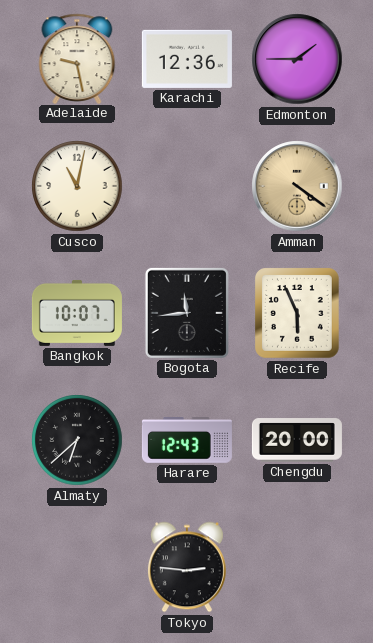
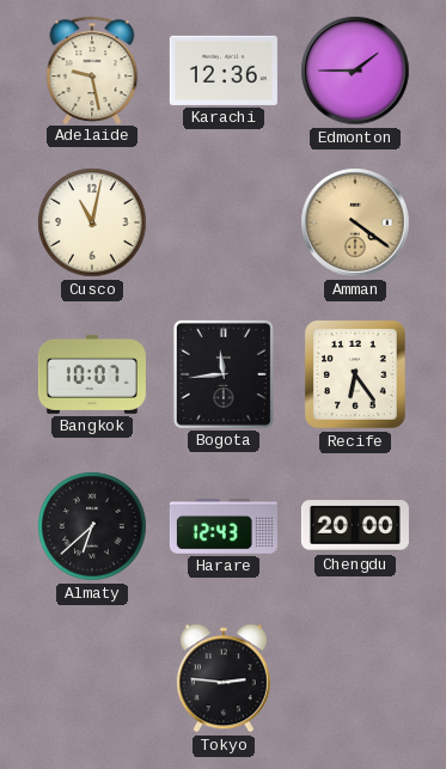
Recife: 5:56 -> 6:24
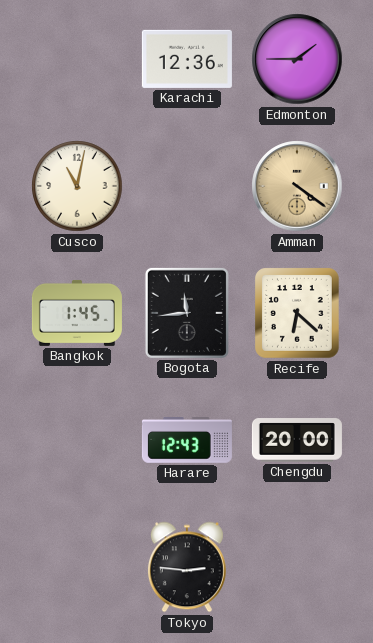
Adelaide: 9:28 -> none
Bangkok: 10:07 -> 1:45
Recife: 6:24 -> 6:22
Almaty: 6:38 -> none
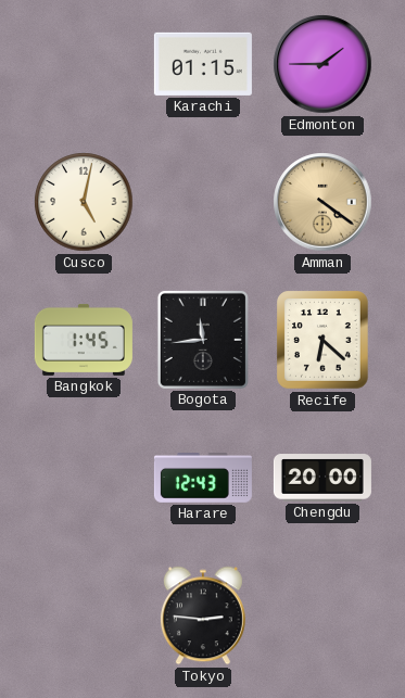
Karachi: 12:36 -> 01:15
Cusco: 11:02 -> 5:02
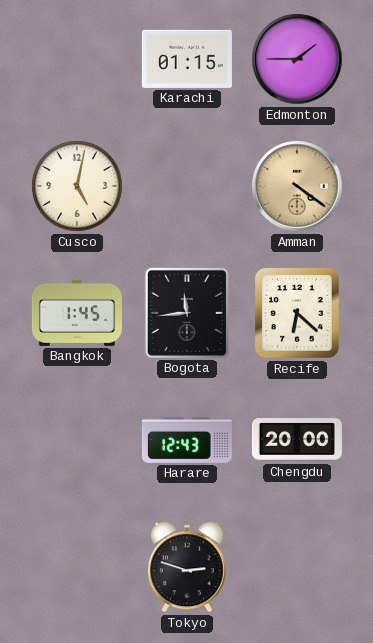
Tokyo: 2:46 -> 2:48
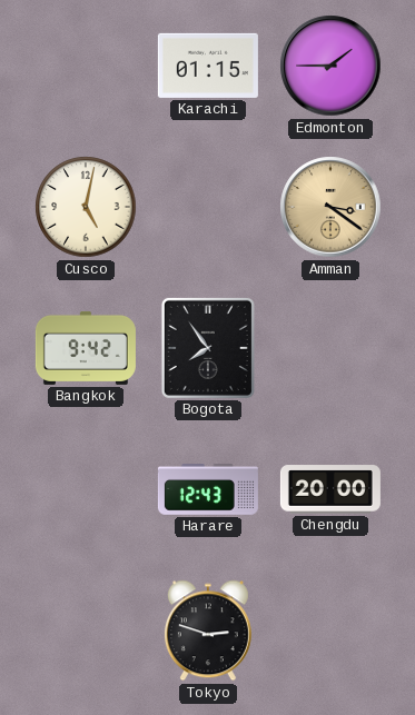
Amman: 4:21 -> 3:21
Bangkok: 1:45 -> 9:42
Bogota: 11:44 -> 7:54
Recife: 6:22 -> none
